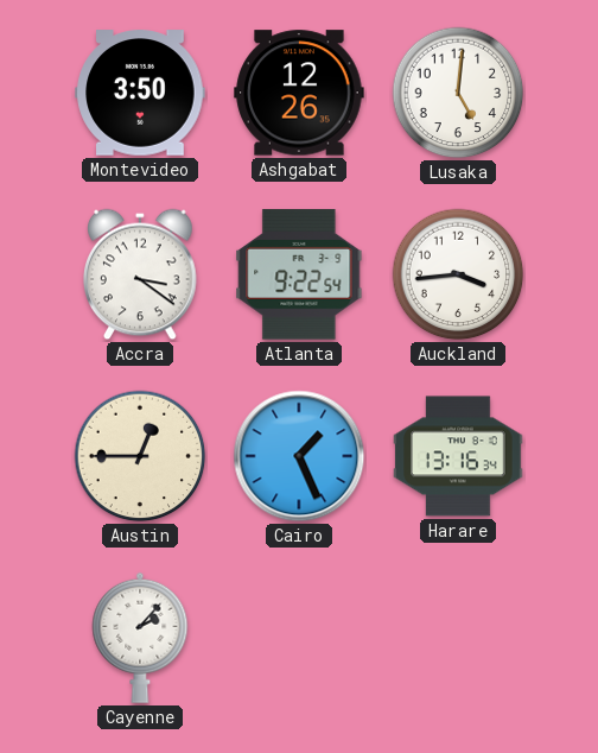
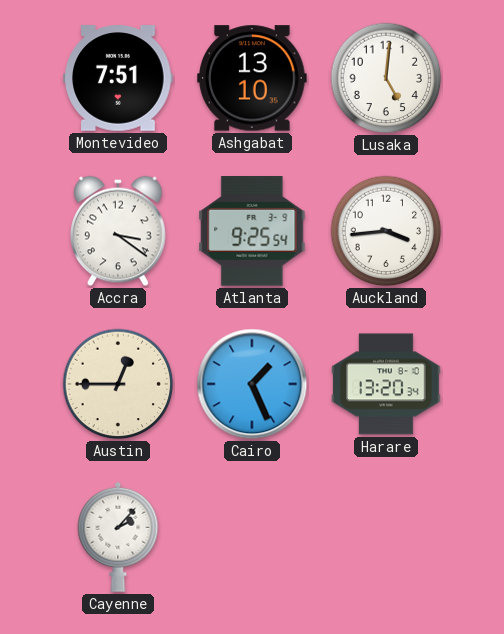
Montevideo: 3:50 -> 7:51
Ashgabat: 12:26 -> 13:10
Atlanta: 9:22 -> 9:25
Harare: 13:16 -> 13:20
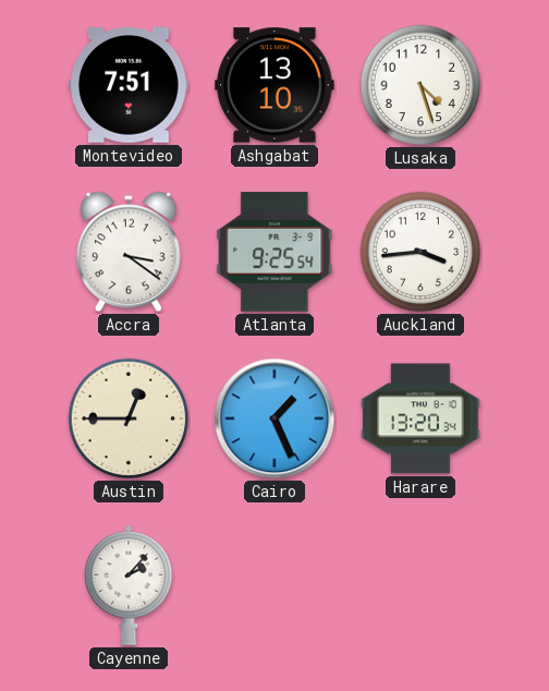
Lusaka: 5:01 -> 4:27
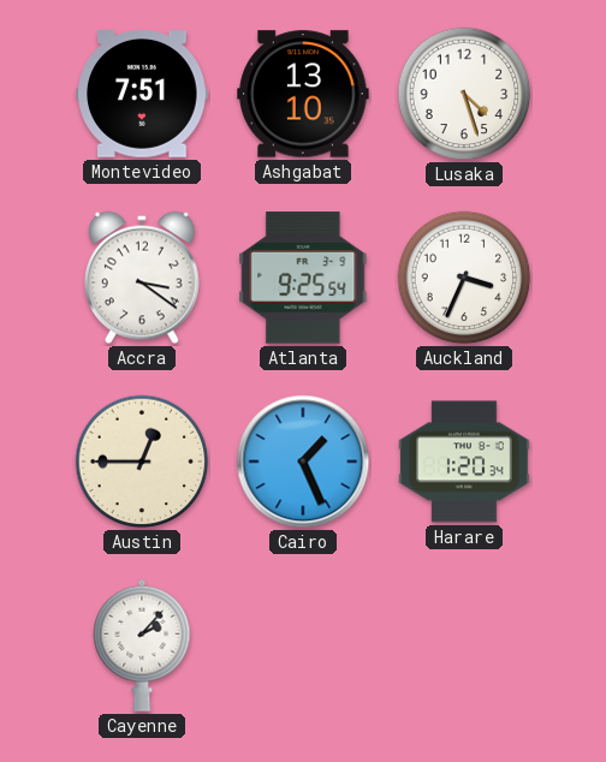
Auckland: 3:44 -> 3:34
Harare: 13:20 -> 1:20
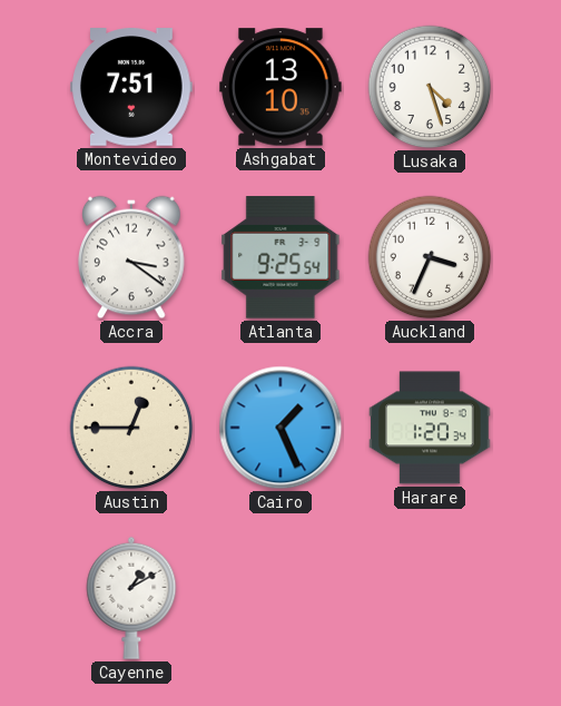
Cayenne: 2:07 -> 1:10
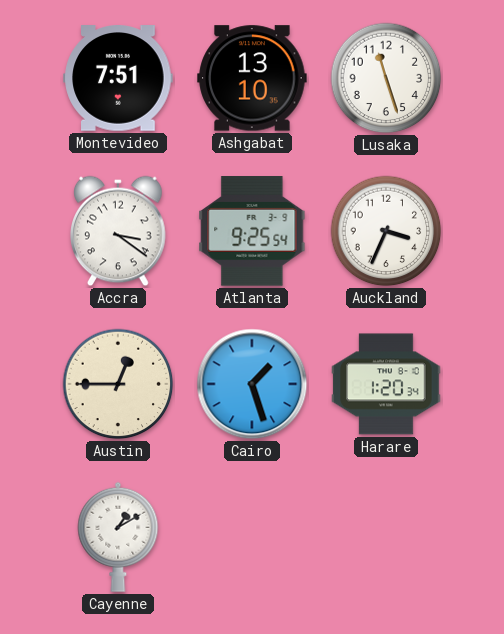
Lusaka: 4:27 -> 11:27
Cairo: 1:26 -> 1:27
